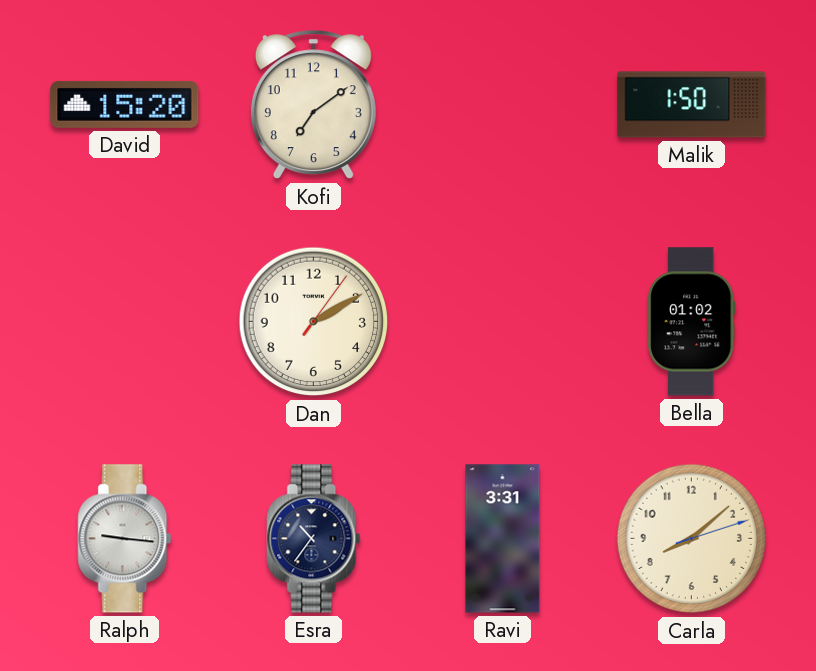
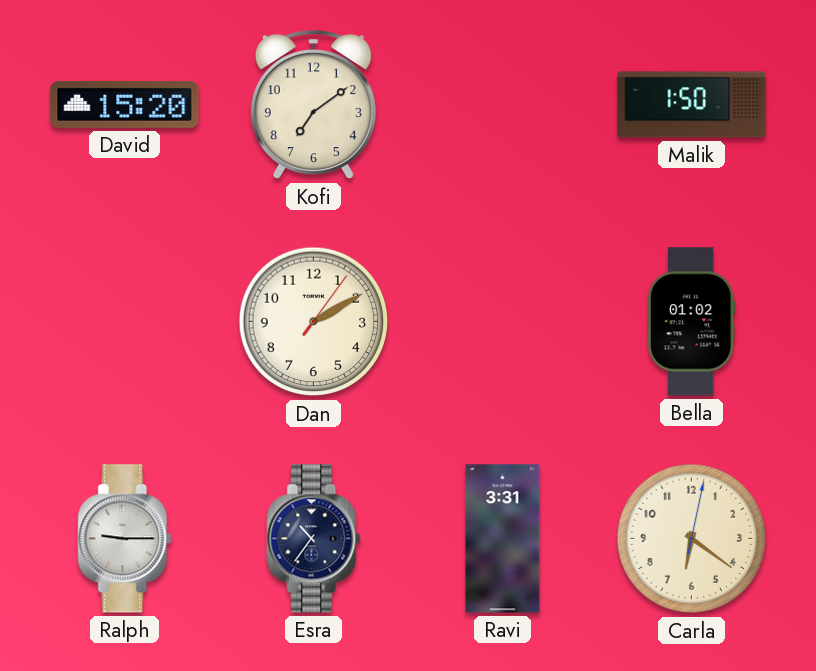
Ralph: 9:16 -> 9:15
Carla: 8:08 -> 6:21
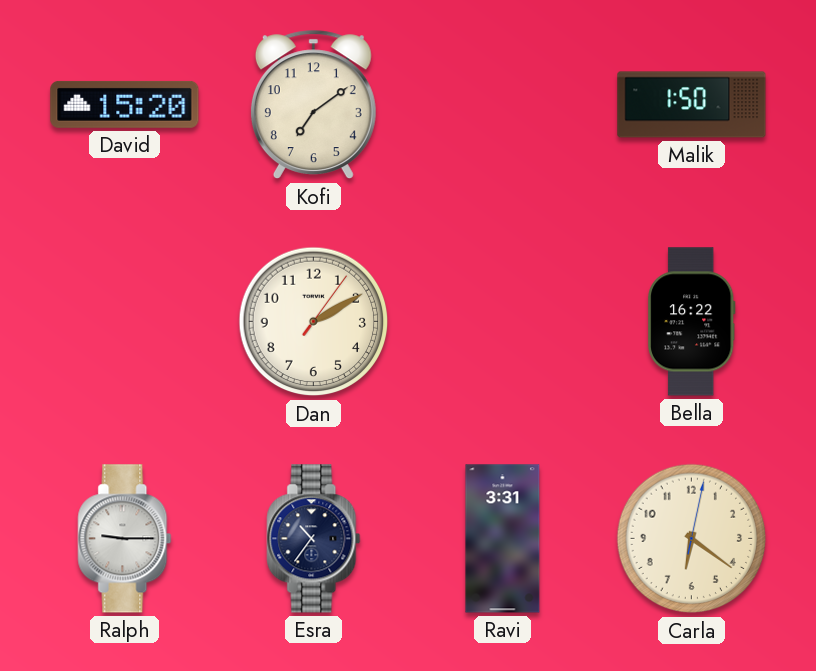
Bella: 01:02 -> 16:22
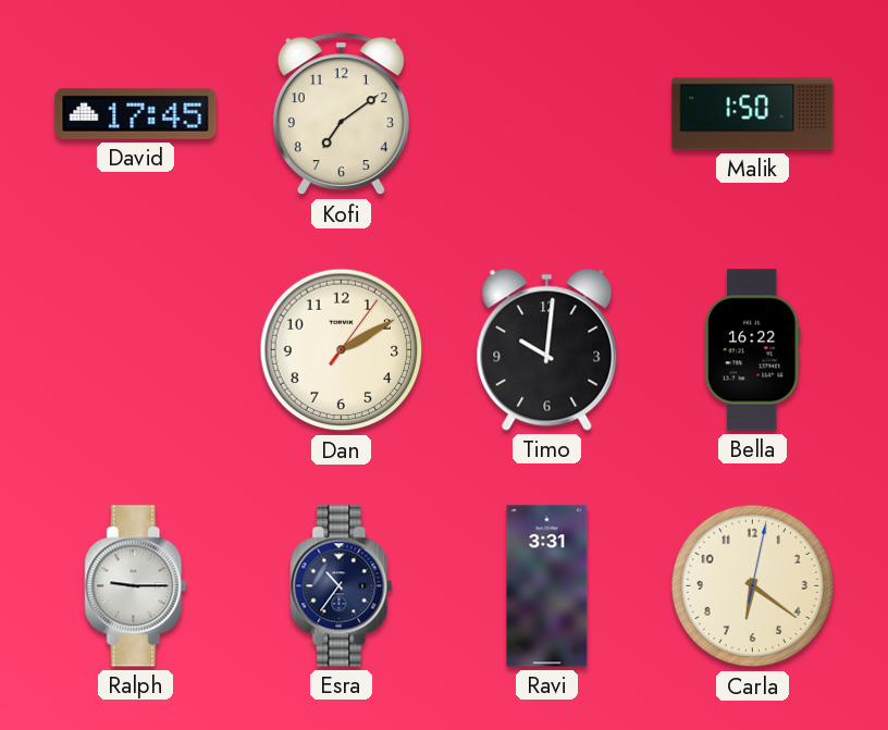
David: 15:20 -> 17:45
Timo: none -> 10:01
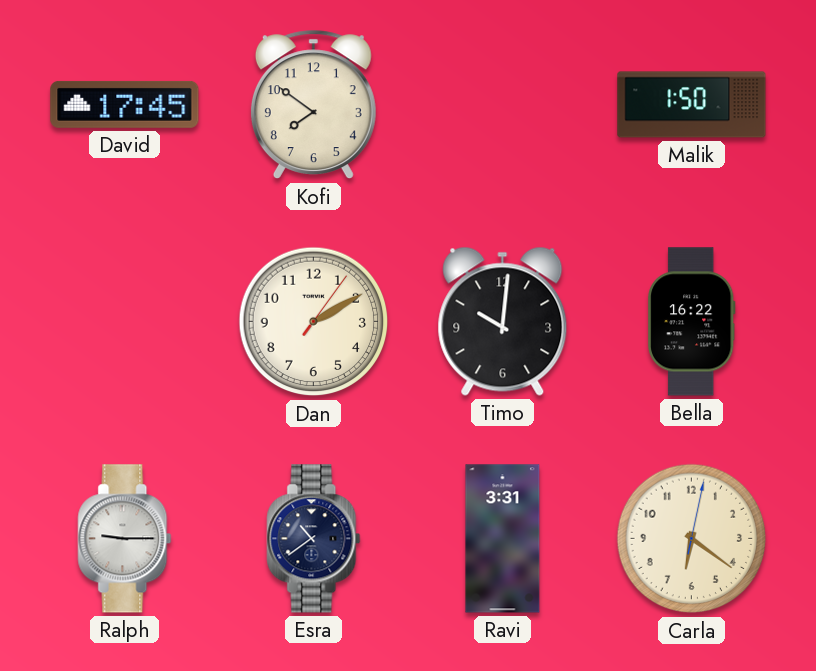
Kofi: 7:09 -> 7:51
Esra: 10:36 -> 10:39
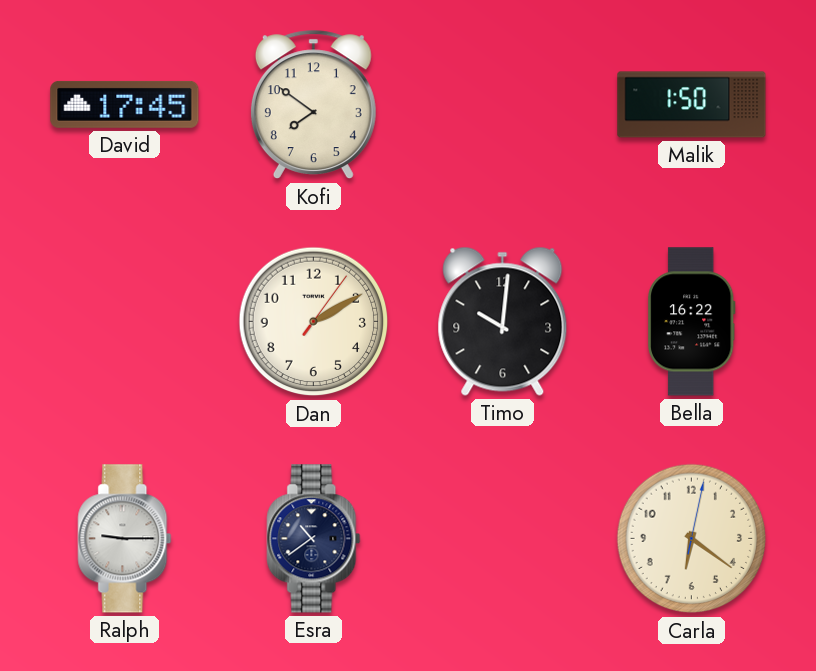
Ravi: 3:31 -> none
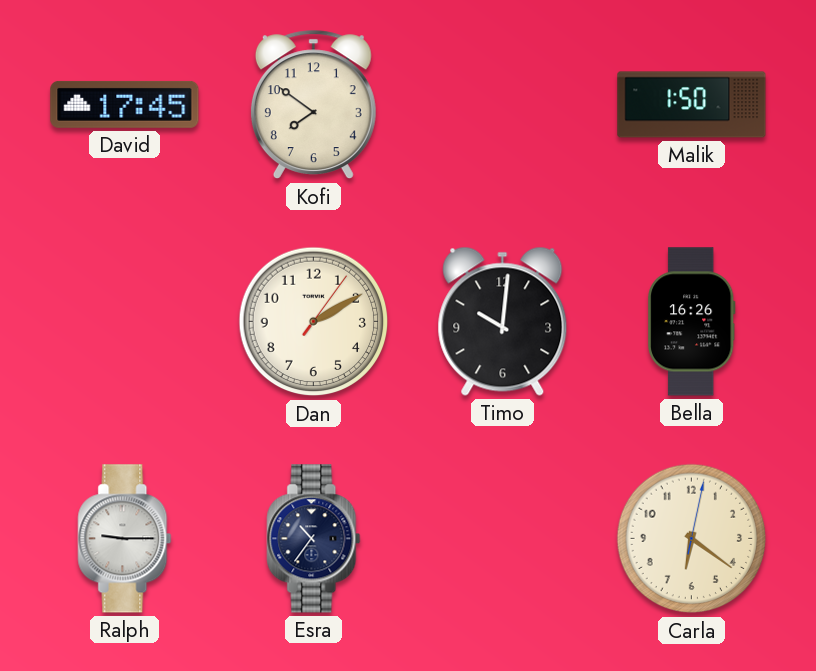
Bella: 16:22 -> 16:26
Esra: 10:39 -> 10:36
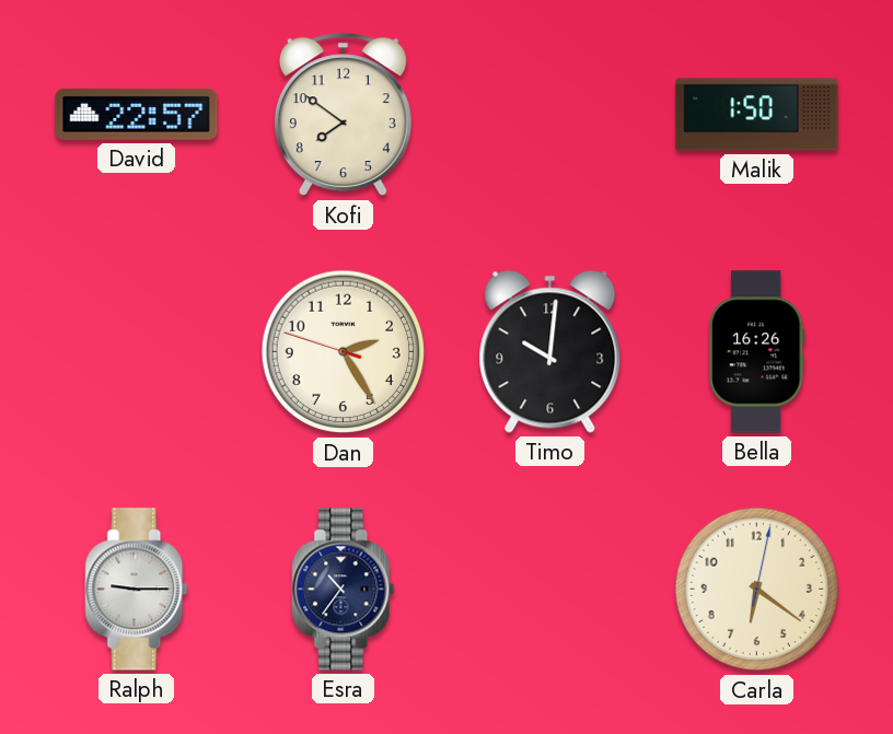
David: 17:45 -> 22:57
Dan: 2:10 -> 2:24
